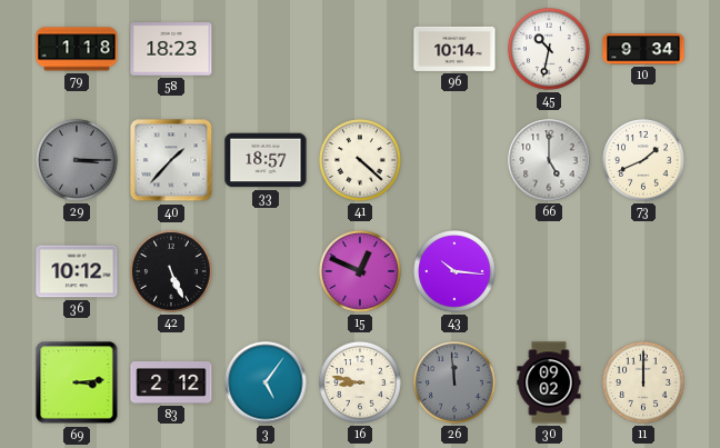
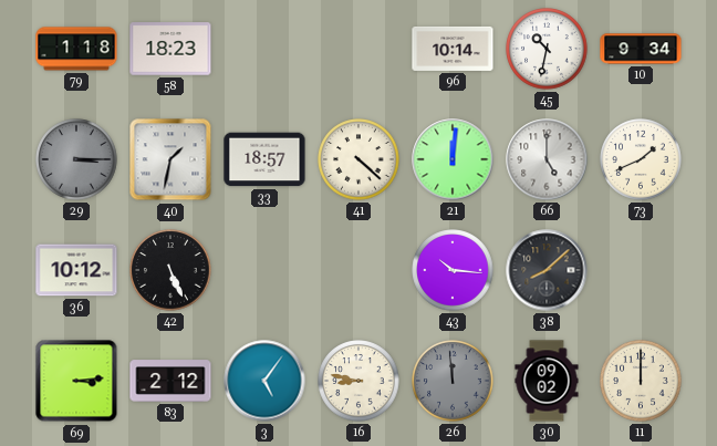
40: 1:37 -> 1:32
21: none -> 12:01
15: 12:49 -> none
38: none -> 8:08
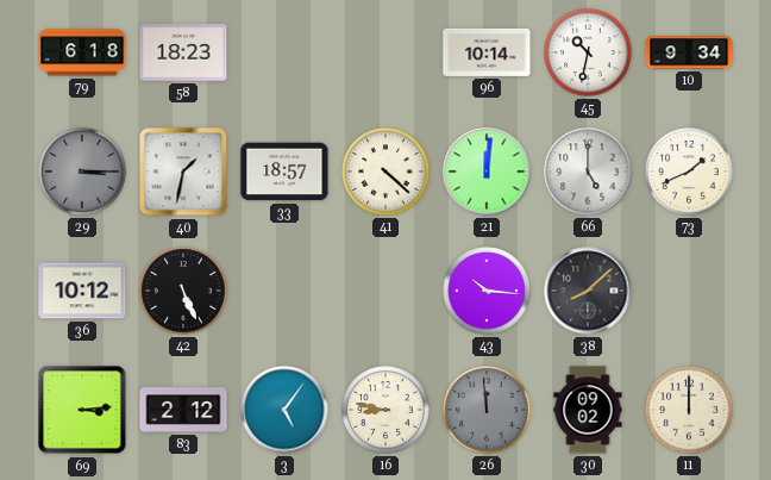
79: 1:18 -> 6:18
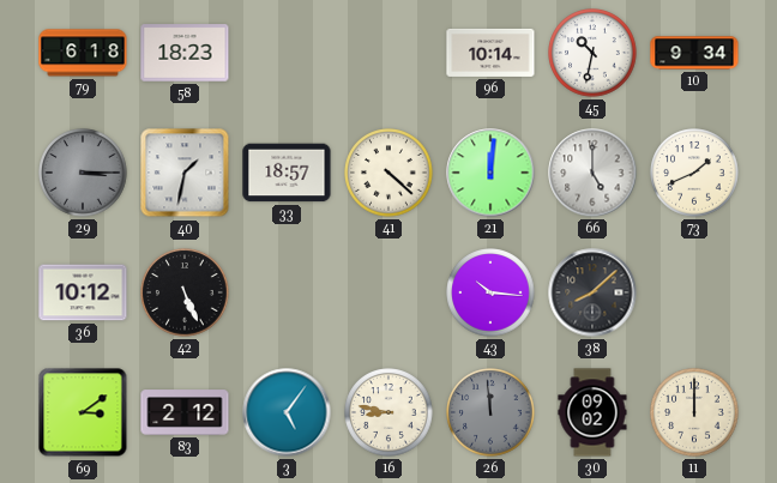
69: 3:14 -> 3:09
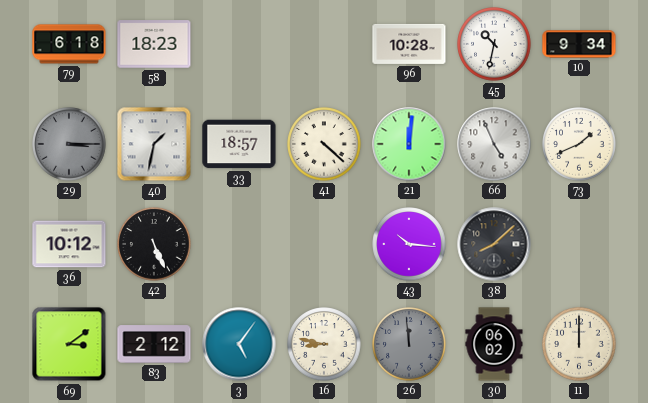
96: 10:14 -> 10:28
66: 5:00 -> 4:56
30: 09:02 -> 06:02
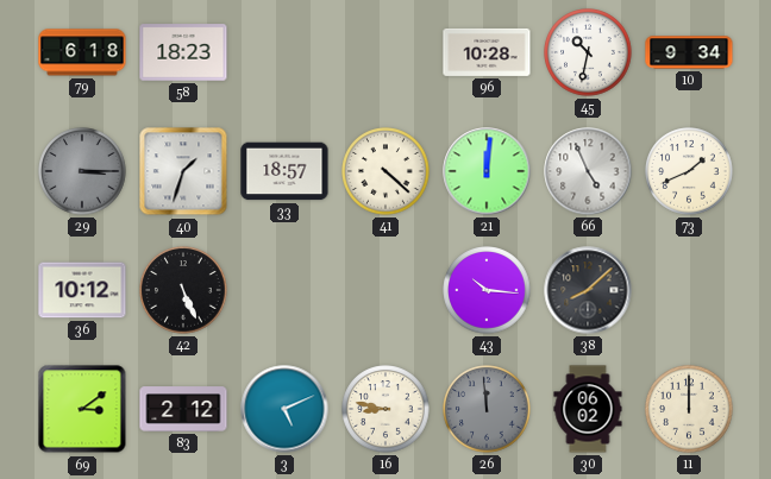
40: 1:32 -> 1:33
3: 5:06 -> 5:11
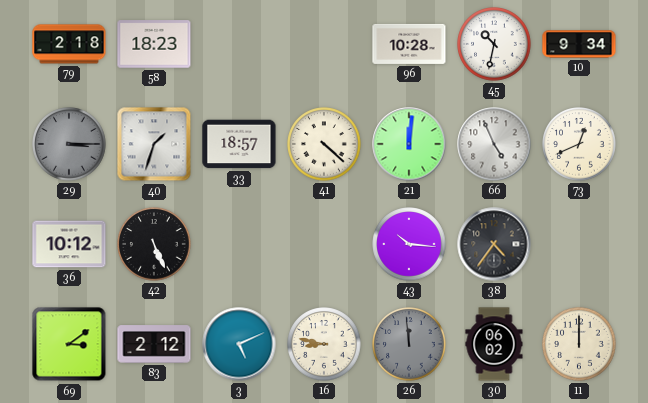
79: 6:18 -> 2:18
73: 1:41 -> 12:41
38: 8:08 -> 4:36
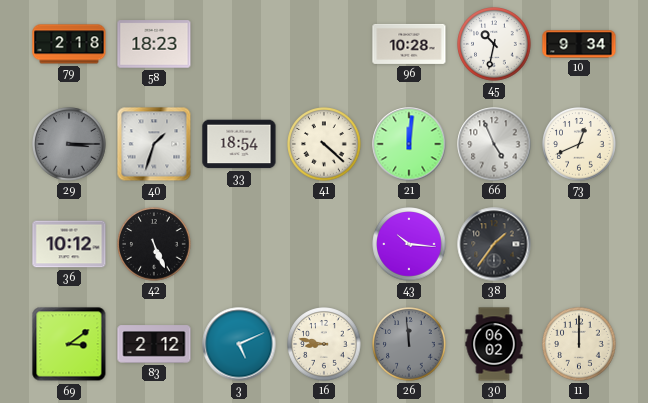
33: 18:57 -> 18:54
38: 4:36 -> 1:36
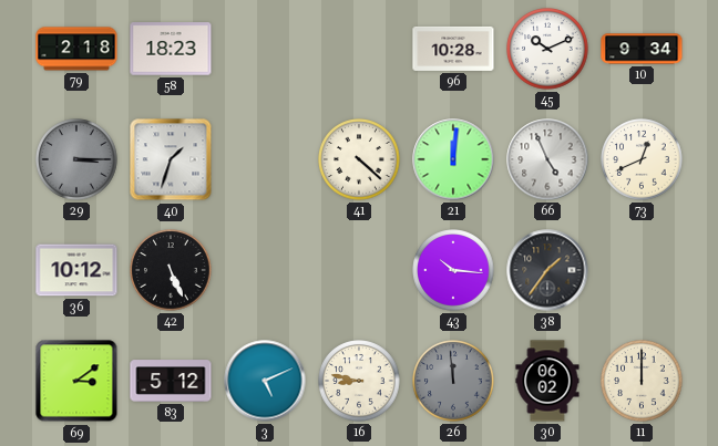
45: 10:32 -> 10:11
33: 18:54 -> none
83: 2:12 -> 5:12
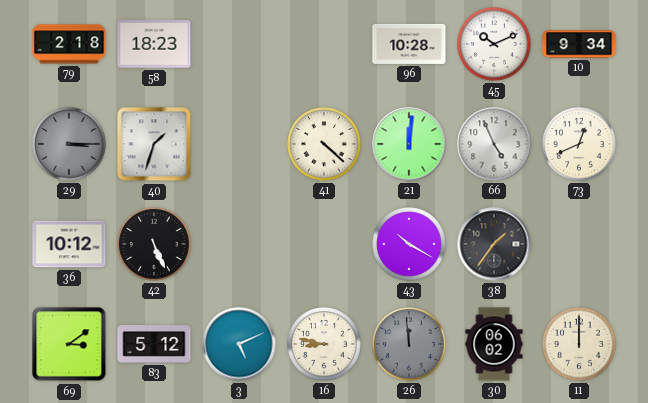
43: 10:16 -> 10:20
